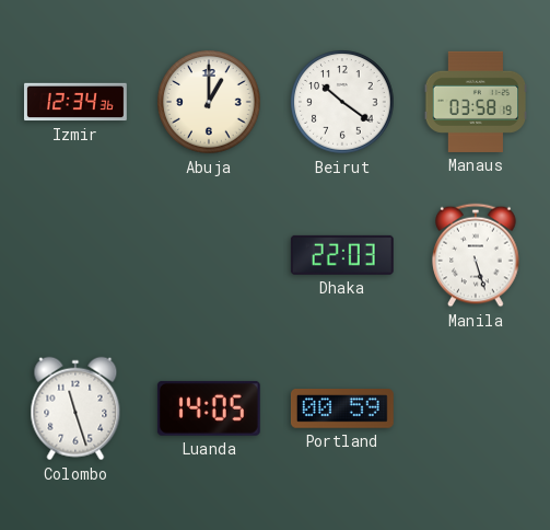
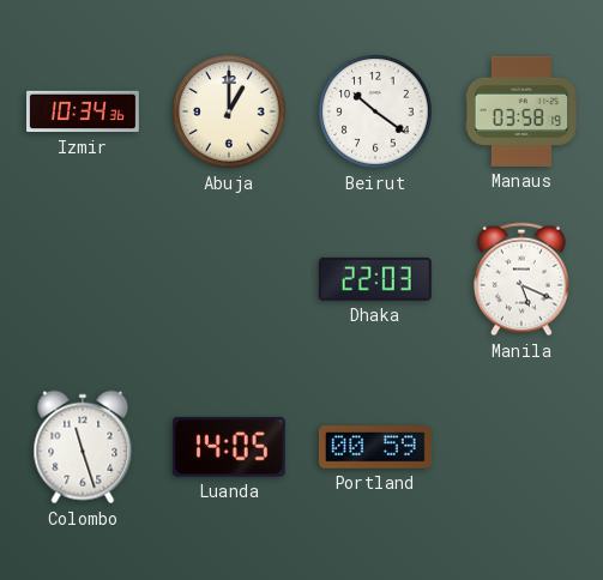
Izmir: 12:34 -> 10:34
Manila: 5:27 -> 5:19
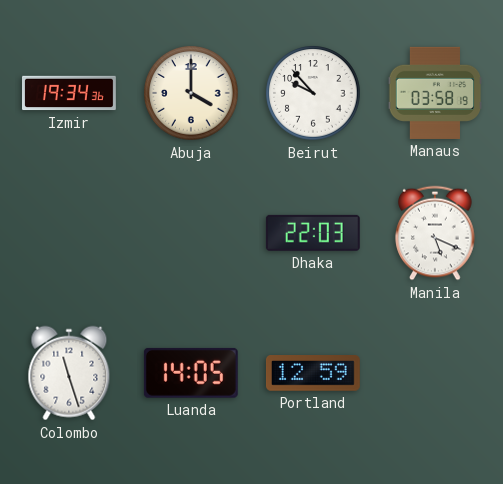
Izmir: 10:34 -> 19:34
Abuja: 1:00 -> 4:00
Beirut: 10:21 -> 9:53
Portland: 00:59 -> 12:59
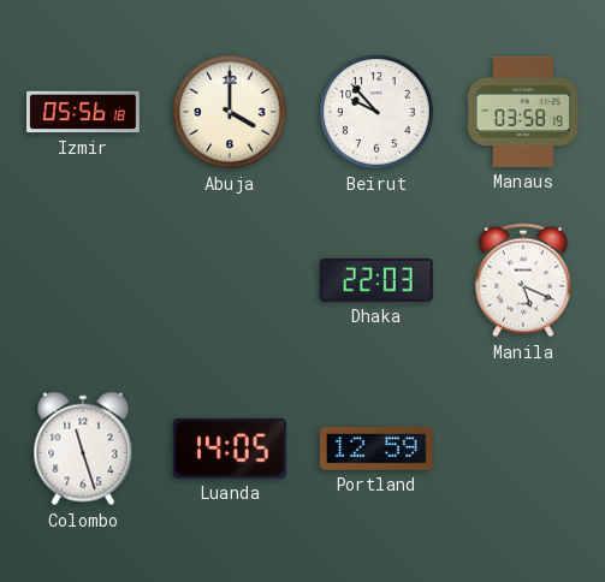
Izmir: 19:34 -> 05:56
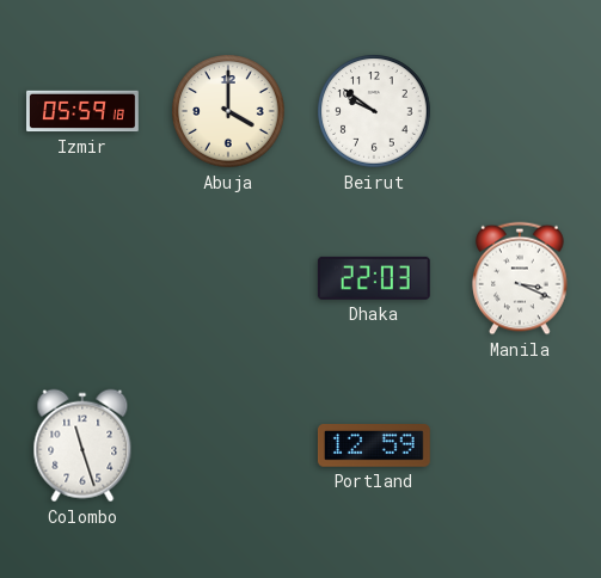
Izmir: 05:56 -> 05:59
Beirut: 9:53 -> 9:51
Manaus: 03:58 -> none
Manila: 5:19 -> 3:19
Luanda: 14:05 -> none
